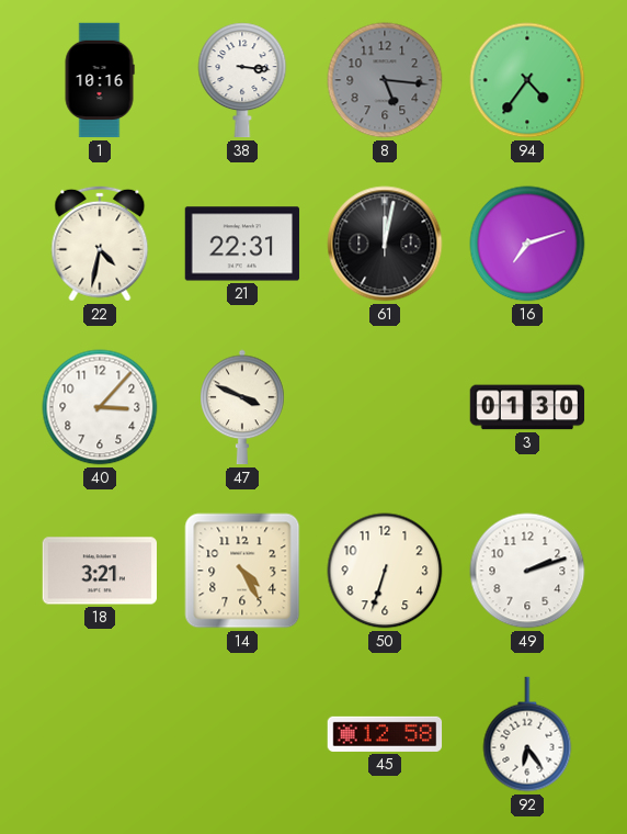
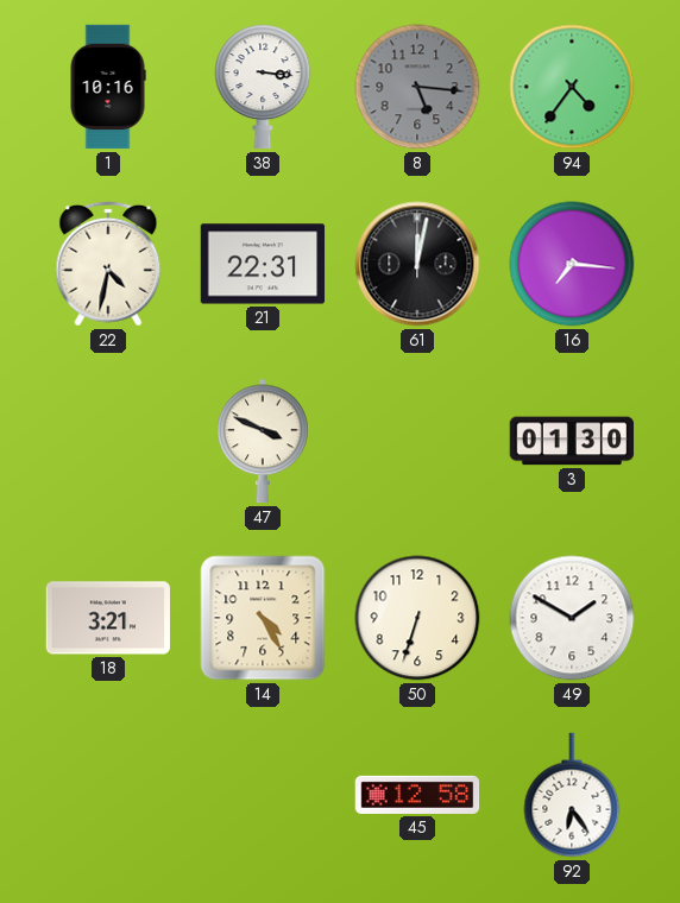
16: 7:12 -> 7:16
40: 3:07 -> none
49: 2:12 -> 1:50
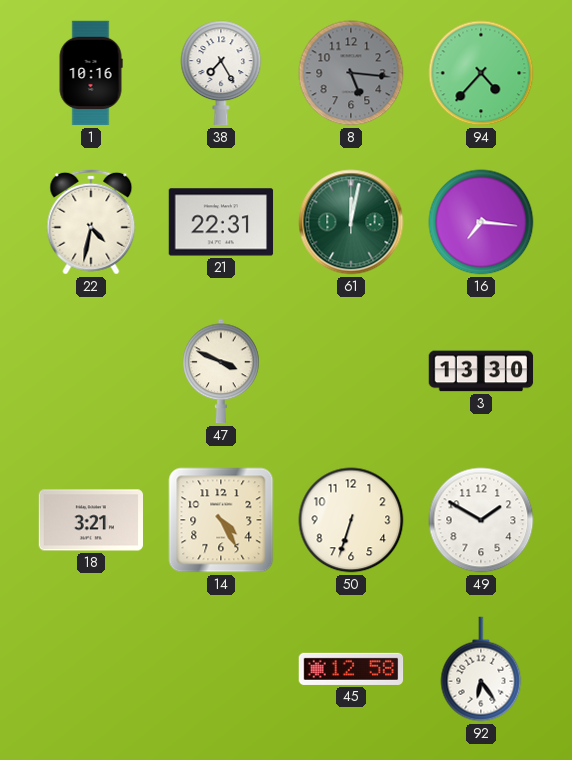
38: 3:16 -> 7:25
94: 4:36 -> 4:37
61 dial: black -> green
3: 01:30 -> 13:30
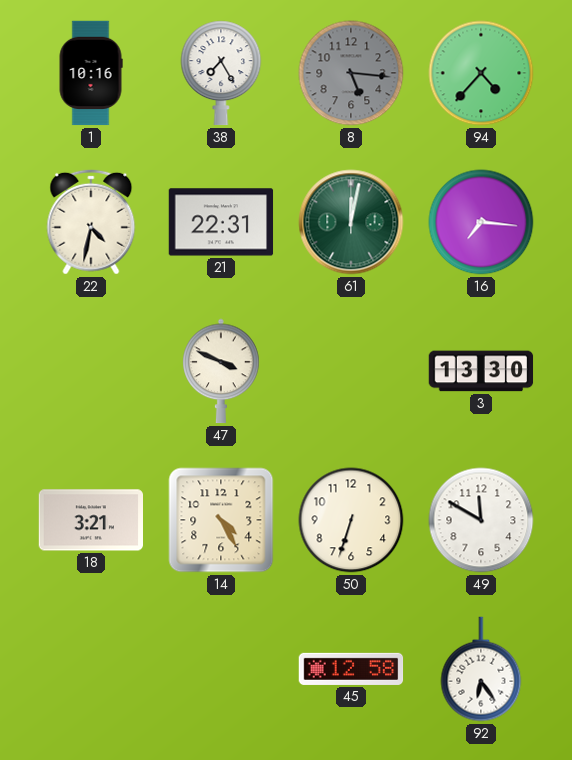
49: 1:50 -> 11:50
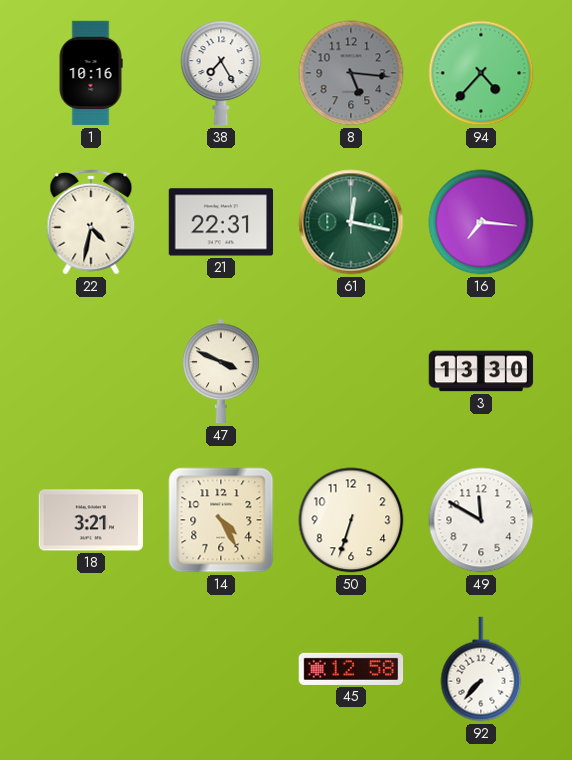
61: 12:02 -> 12:17
92: 6:24 -> 7:37
